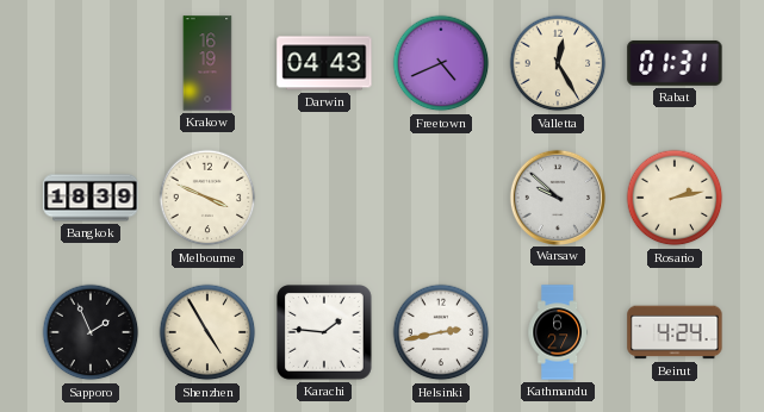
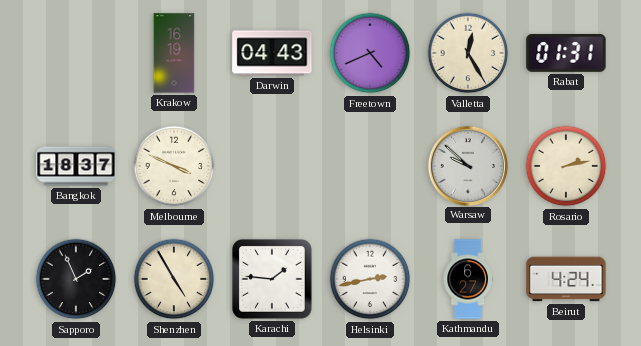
Bangkok: 18:39 -> 18:37
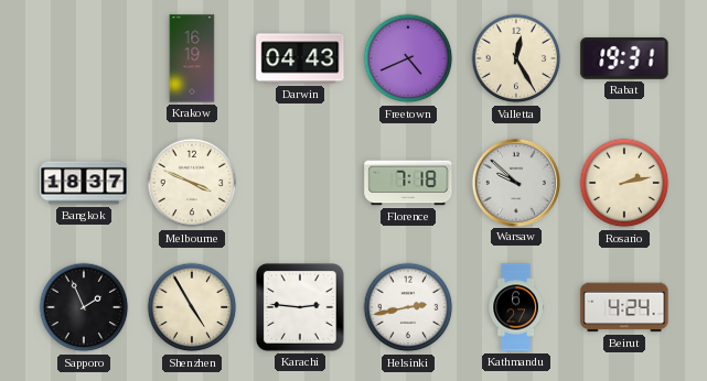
Rabat: 01:31 -> 19:31
Florence: none -> 7:18
Karachi: 1:46 -> 2:46
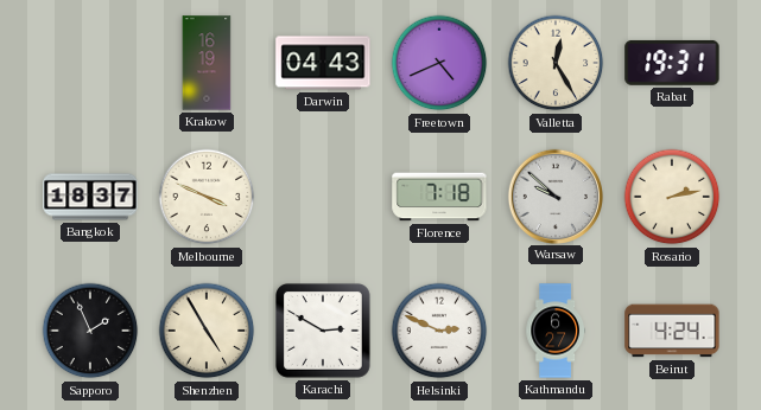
Karachi: 2:46 -> 2:50
Helsinki: 2:43 -> 2:49
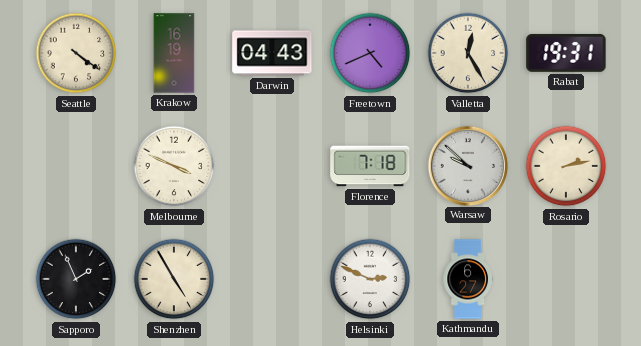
Seattle: none -> 4:21
Bangkok: 18:37 -> none
Karachi: 2:50 -> none
Beirut: 4:24 -> none
